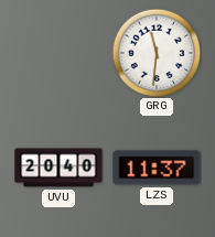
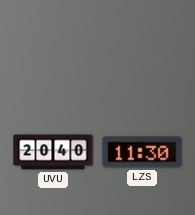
GRG: 11:31 -> none
LZS: 11:37 -> 11:30
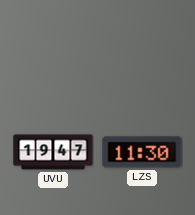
UVU: 20:40 -> 19:47
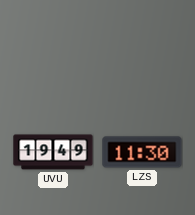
UVU: 19:47 -> 19:49
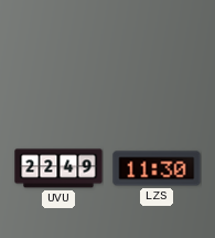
UVU: 19:49 -> 22:49
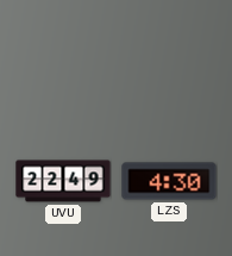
LZS: 11:30 -> 4:30
